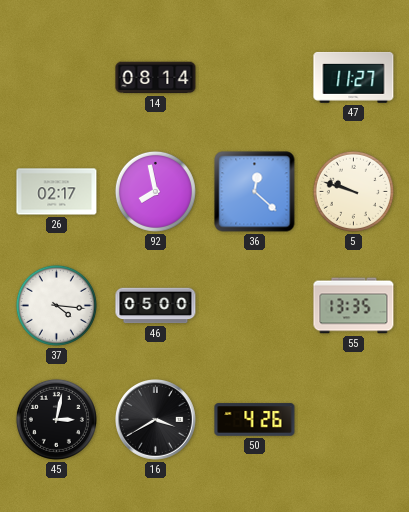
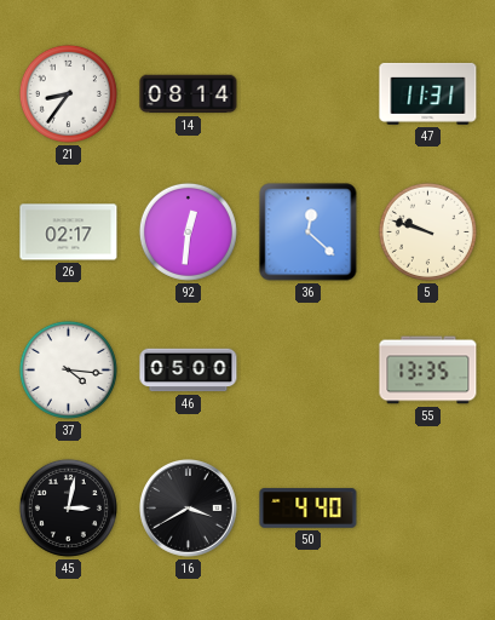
21: none -> 8:36
47: 11:27 -> 11:31
92: 7:58 -> 12:31
50: 4:26 -> 4:40
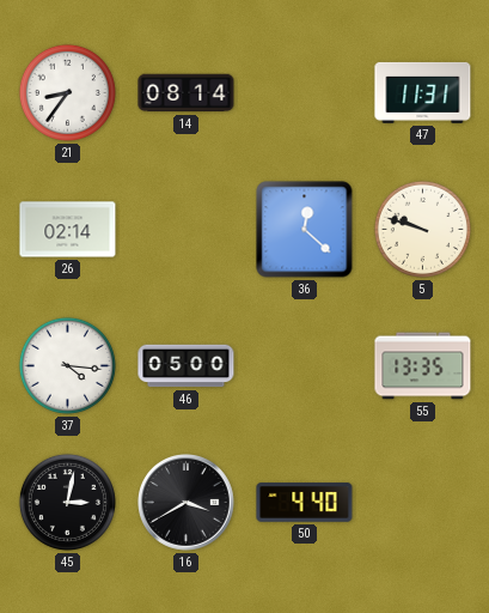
26: 02:17 -> 02:14
92: 12:31 -> none
